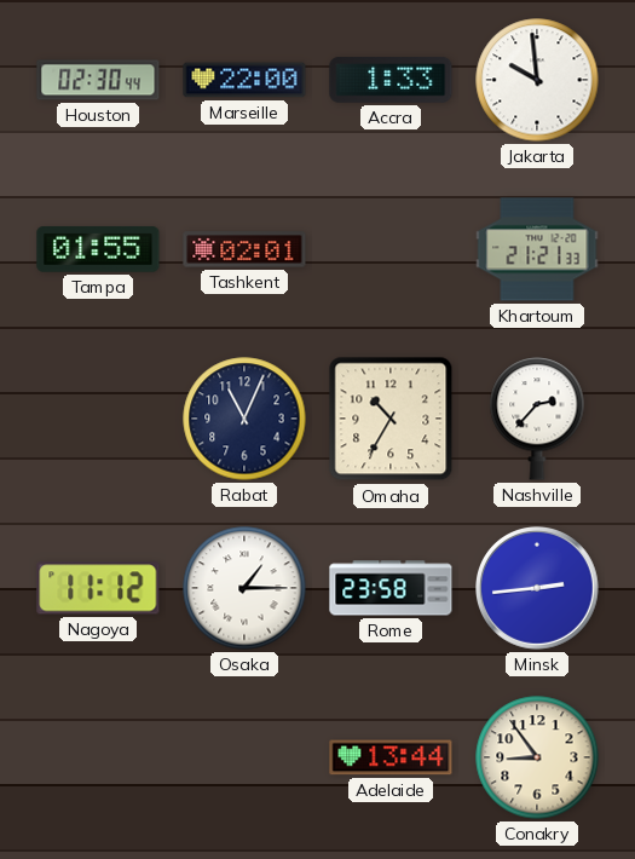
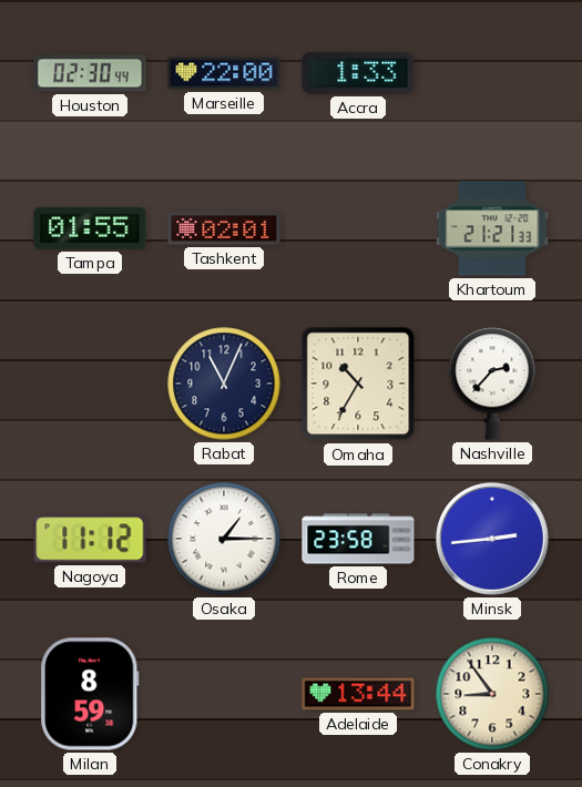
Jakarta: 9:59 -> none
Milan: none -> 8:59
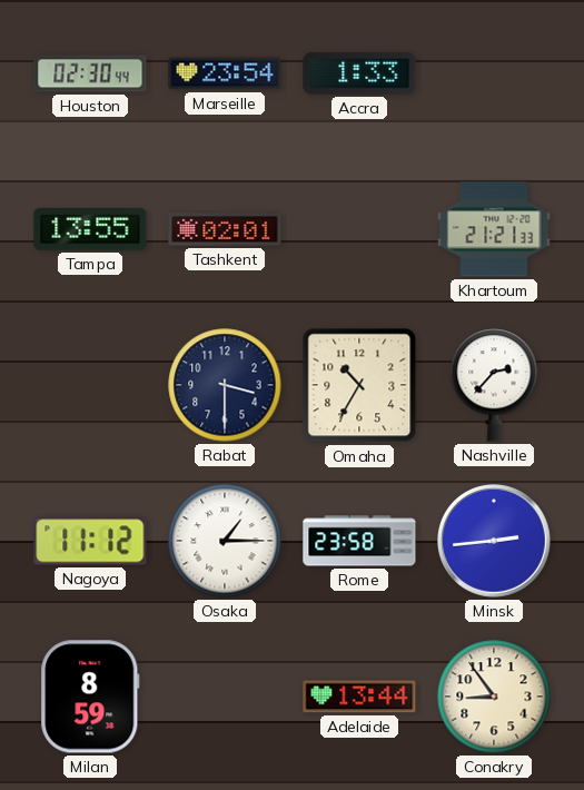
Marseille: 22:00 -> 23:54
Tampa: 01:55 -> 13:55
Rabat: 11:04 -> 3:30
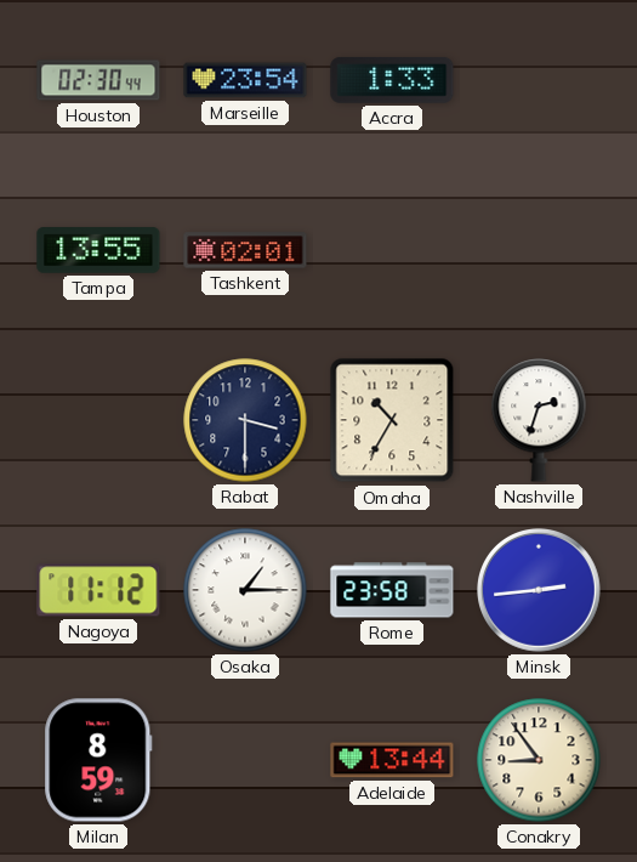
Khartoum: 21:21 -> none
Nashville: 2:37 -> 2:33
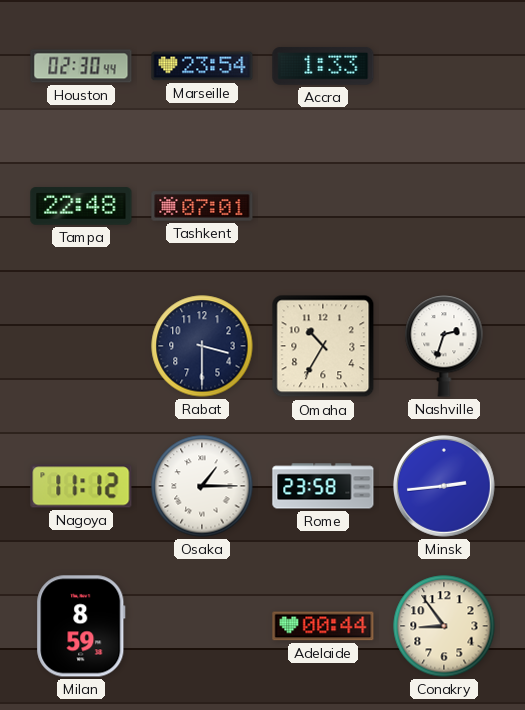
Tampa: 13:55 -> 22:48
Tashkent: 02:01 -> 07:01
Adelaide: 13:44 -> 00:44
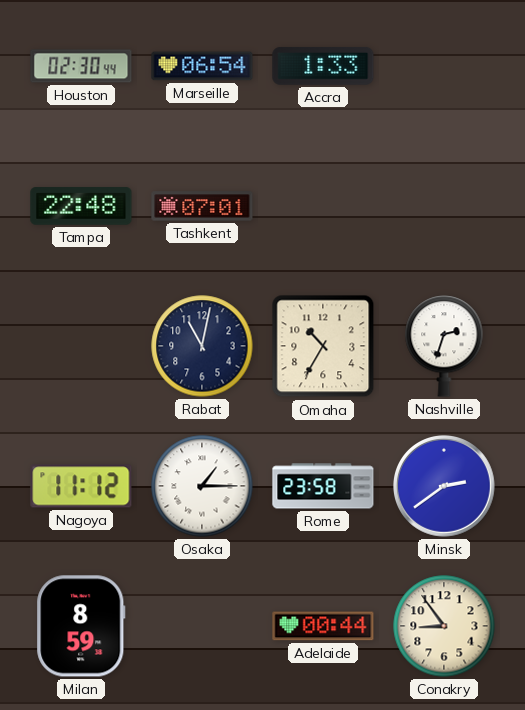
Marseille: 23:54 -> 06:54
Rabat: 3:30 -> 11:02
Minsk: 2:44 -> 2:39
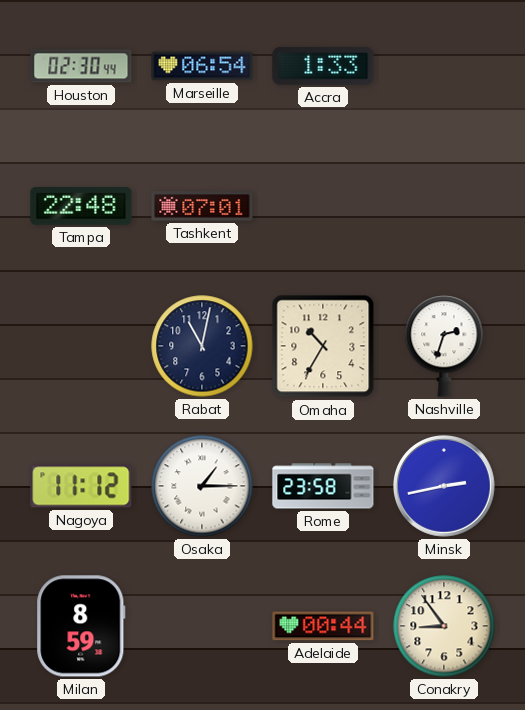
Minsk: 2:39 -> 2:43
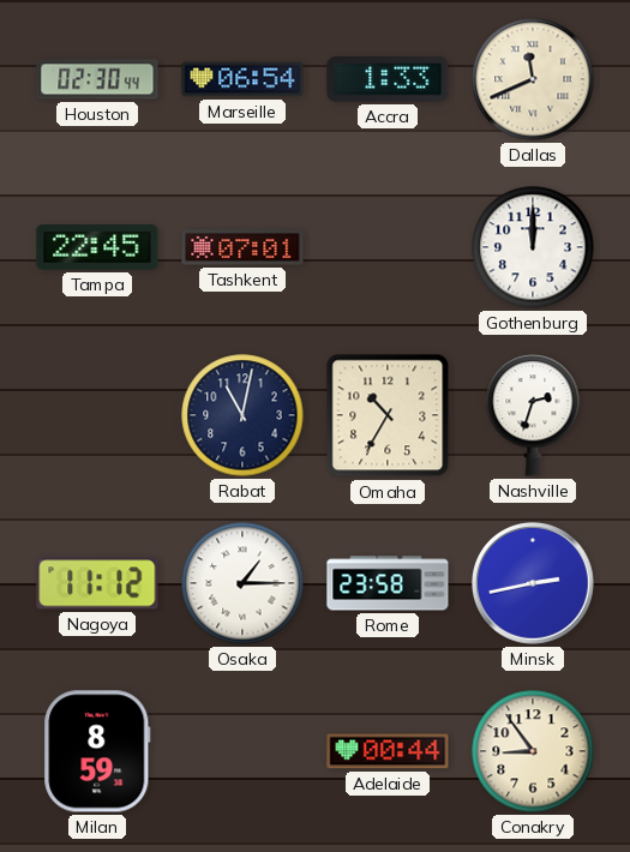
Dallas: none -> 11:41
Tampa: 22:48 -> 22:45
Gothenburg: none -> 12:00
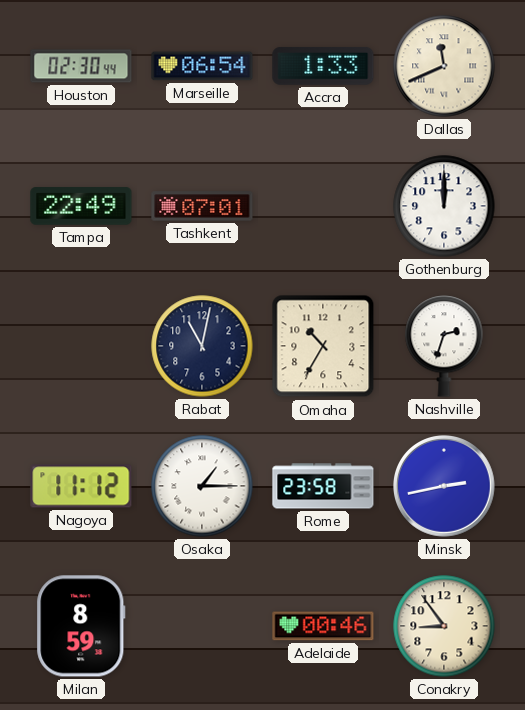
Tampa: 22:45 -> 22:49
Adelaide: 00:44 -> 00:46
